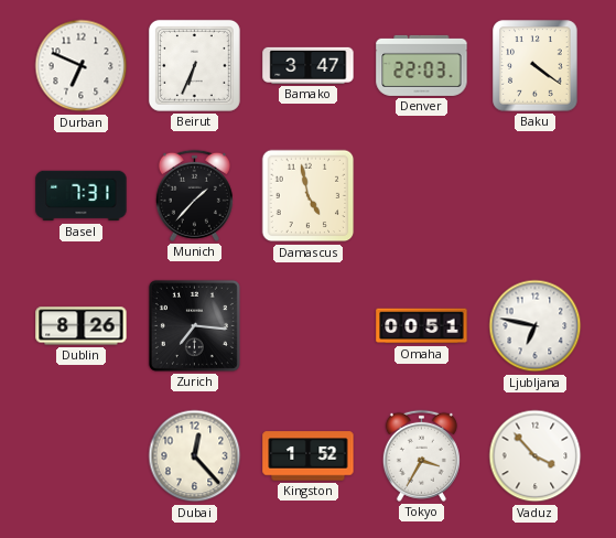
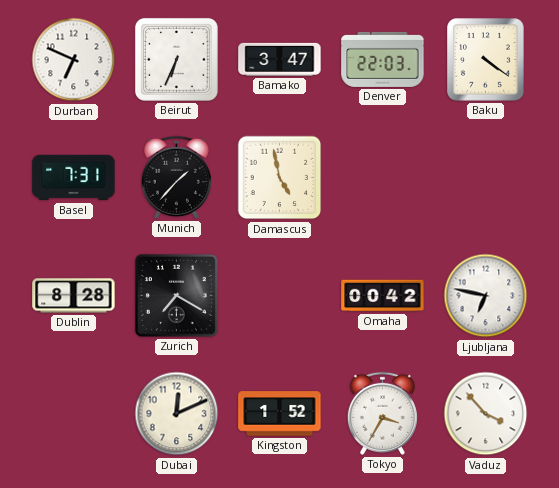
Dublin: 8:26 -> 8:28
Zurich: 7:16 -> 7:20
Omaha: 00:51 -> 00:42
Dubai: 12:23 -> 12:11
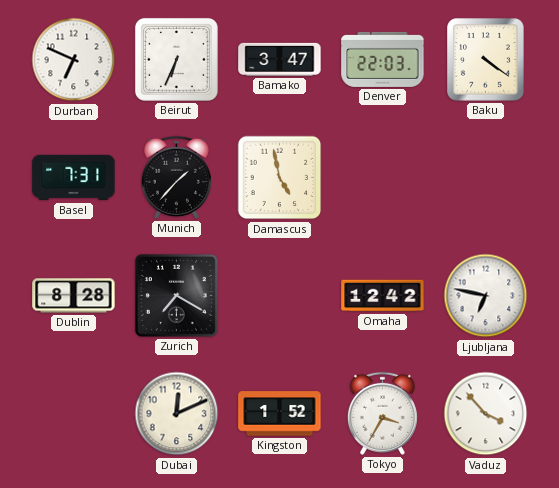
Omaha: 00:42 -> 12:42
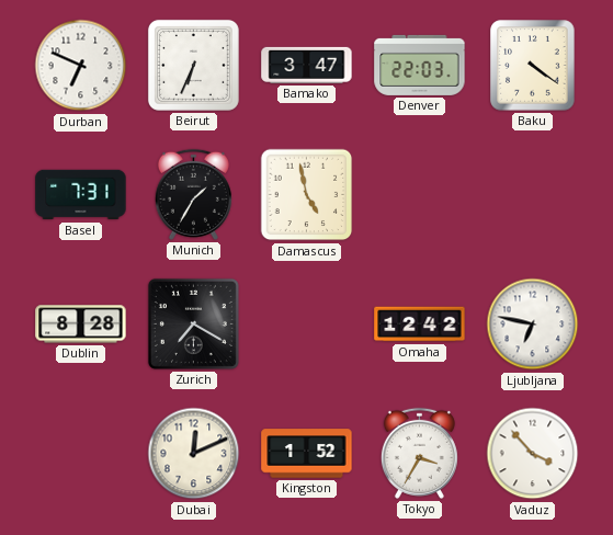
Munich: 1:37 -> 1:35
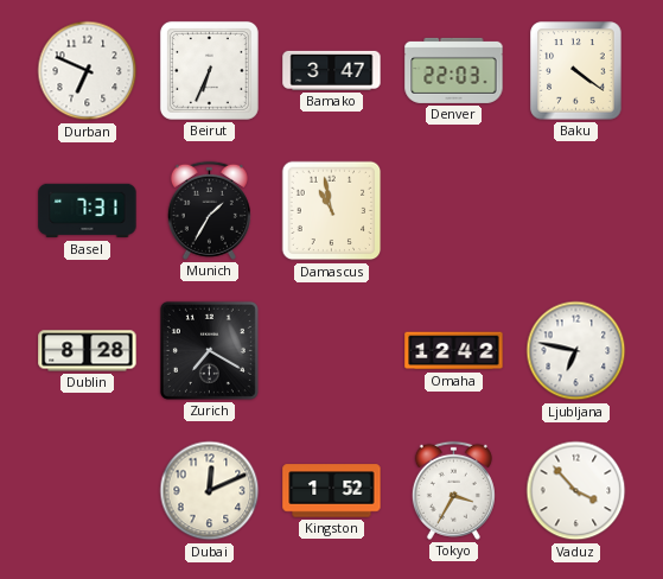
Damascus: 4:58 -> 10:58
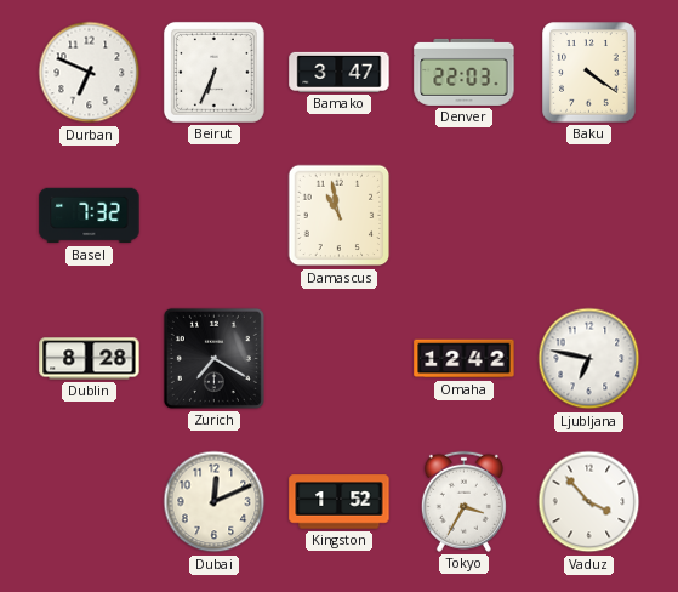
Basel: 7:31 -> 7:32
Munich: 1:35 -> none
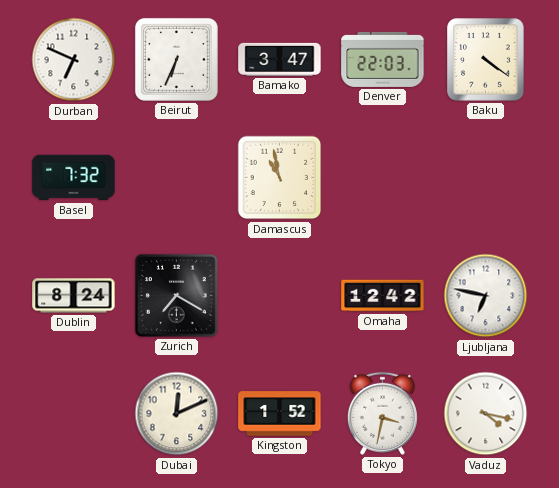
Dublin: 8:28 -> 8:24
Tokyo: 3:35 -> 3:32
Vaduz: 3:53 -> 4:17
